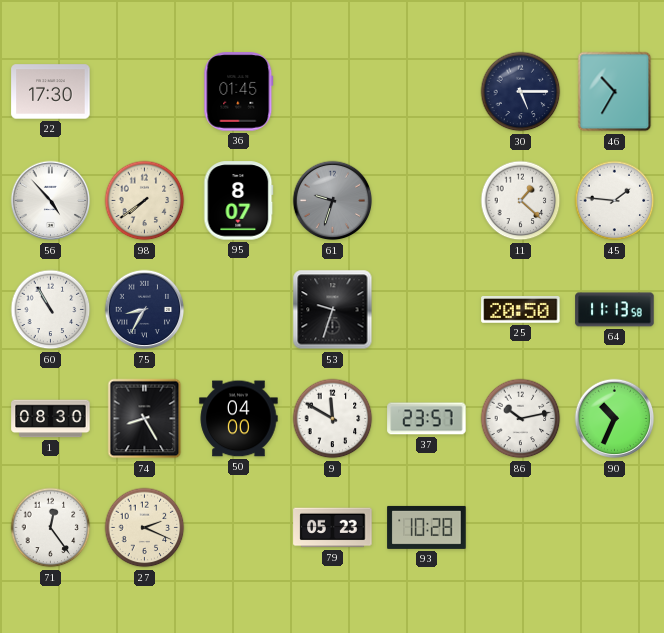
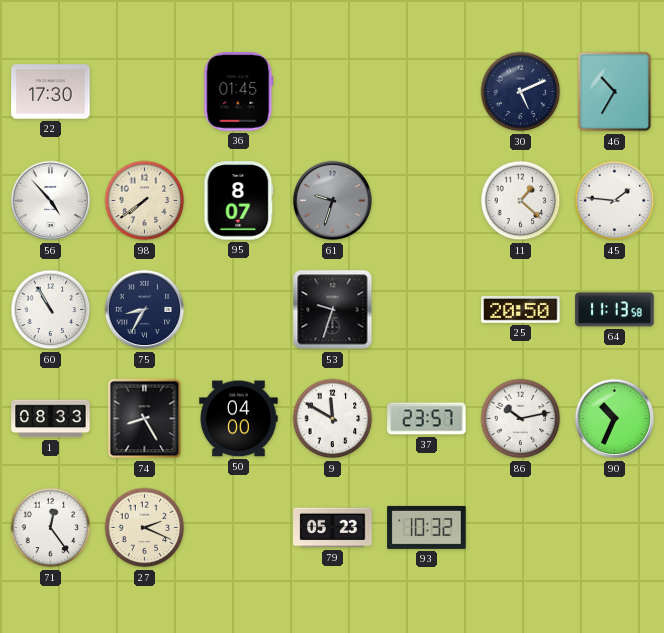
30: 5:15 -> 5:11
1: 08:30 -> 08:33
93: 10:28 -> 10:32
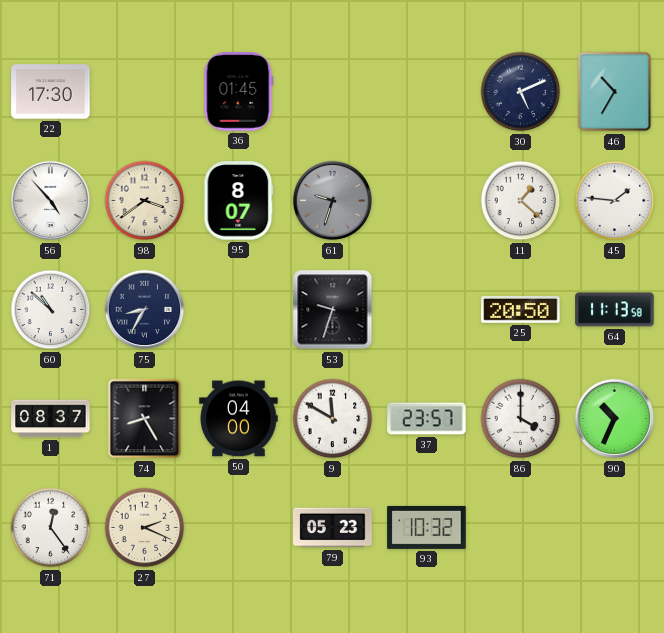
98: 7:39 -> 3:39
60: 10:55 -> 10:52
1: 08:33 -> 08:37
86: 10:13 -> 4:00
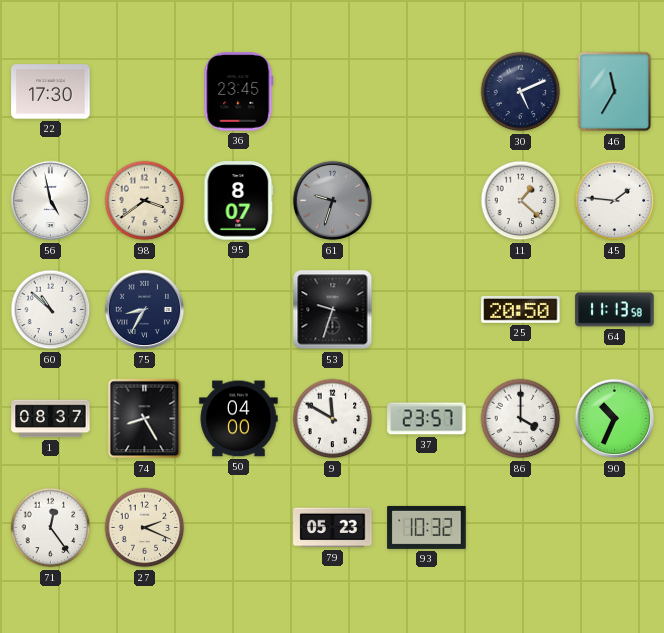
36: 01:45 -> 23:45
46: 10:35 -> 11:35
56: 4:53 -> 4:58
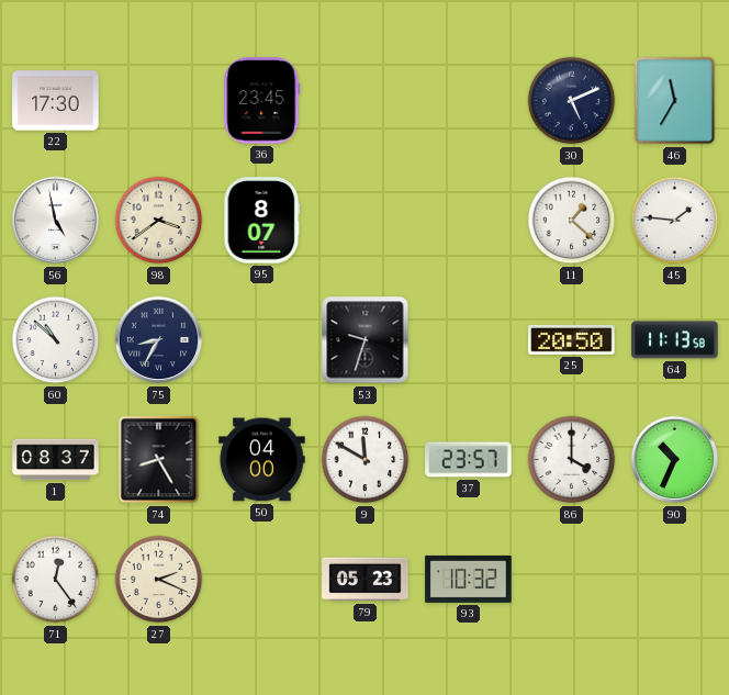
61: 9:33 -> none
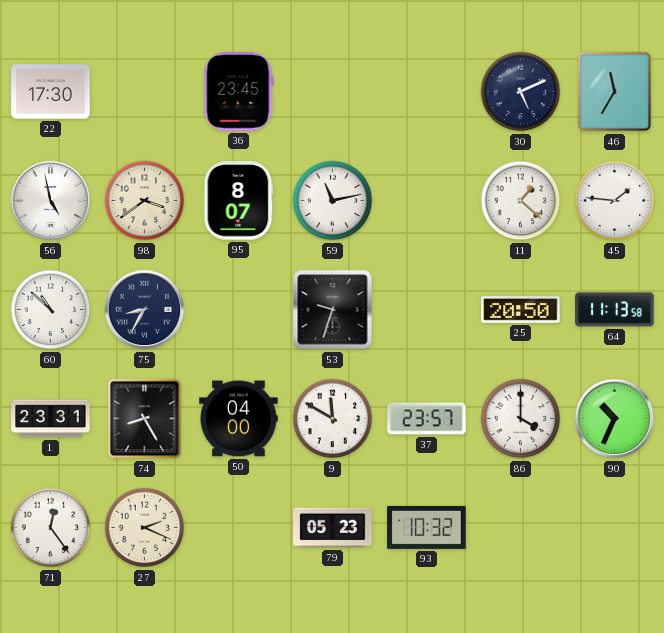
59: none -> 11:13
1: 08:37 -> 23:31
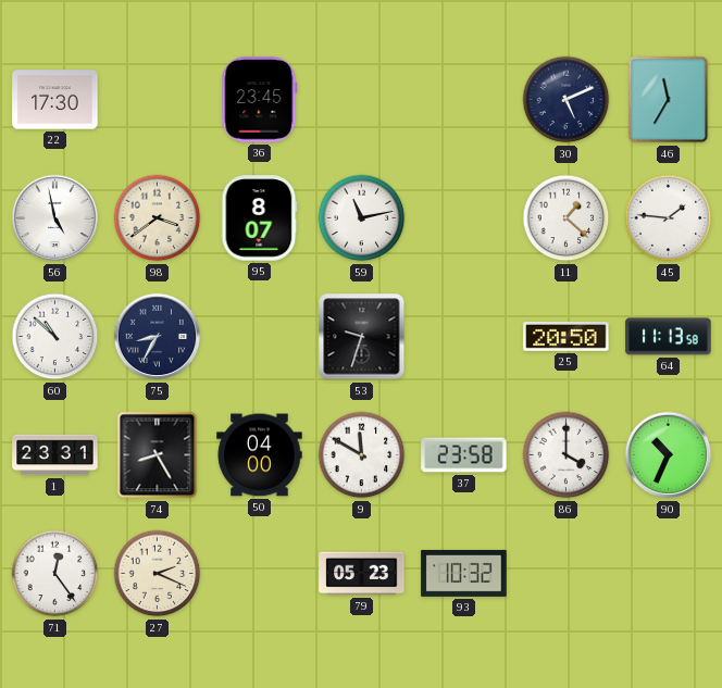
37: 23:57 -> 23:58
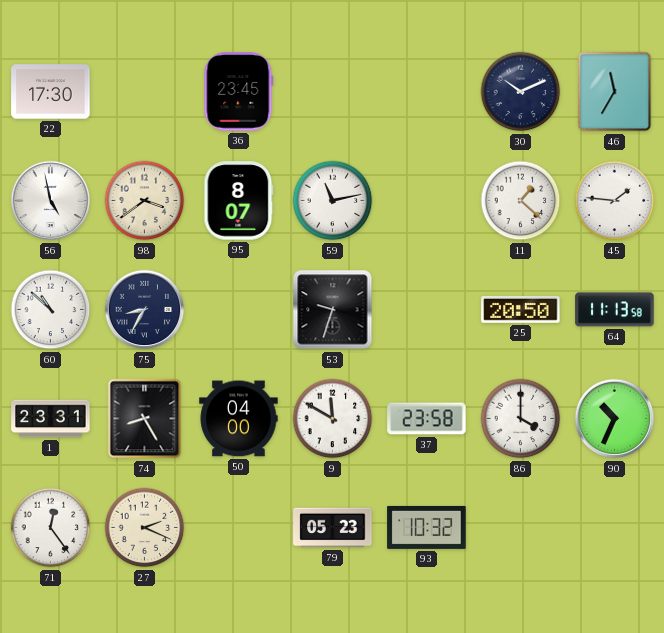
30: 5:11 -> 10:11
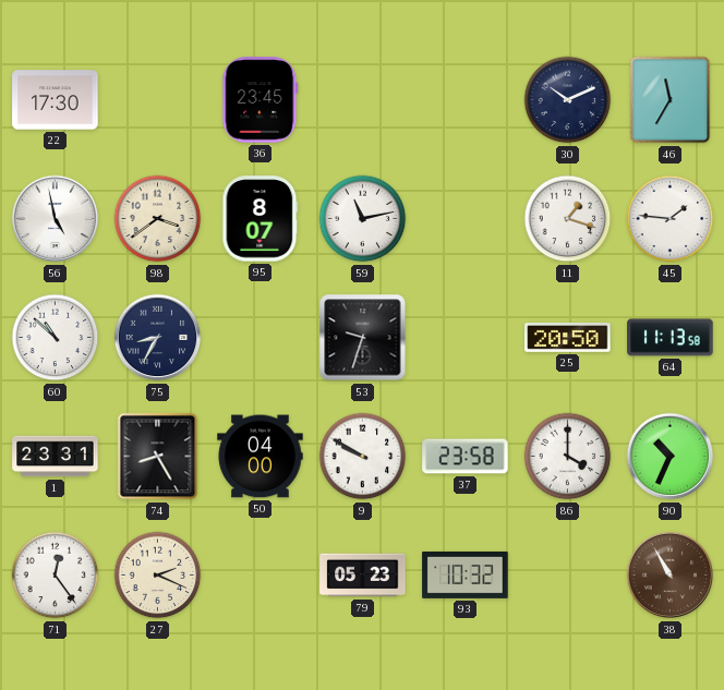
11: 1:22 -> 1:18
9: 11:50 -> 9:50
38: none -> 10:55
